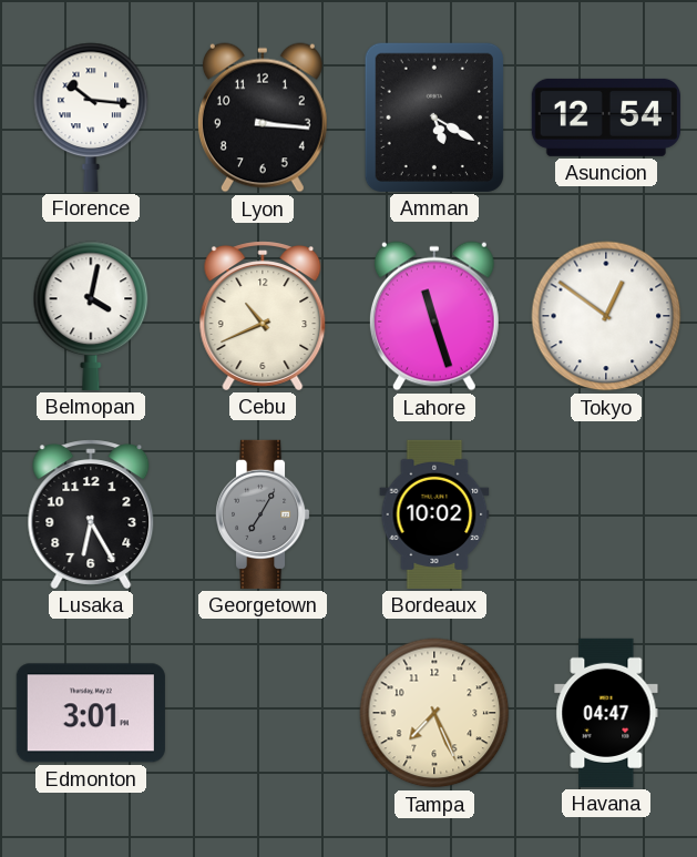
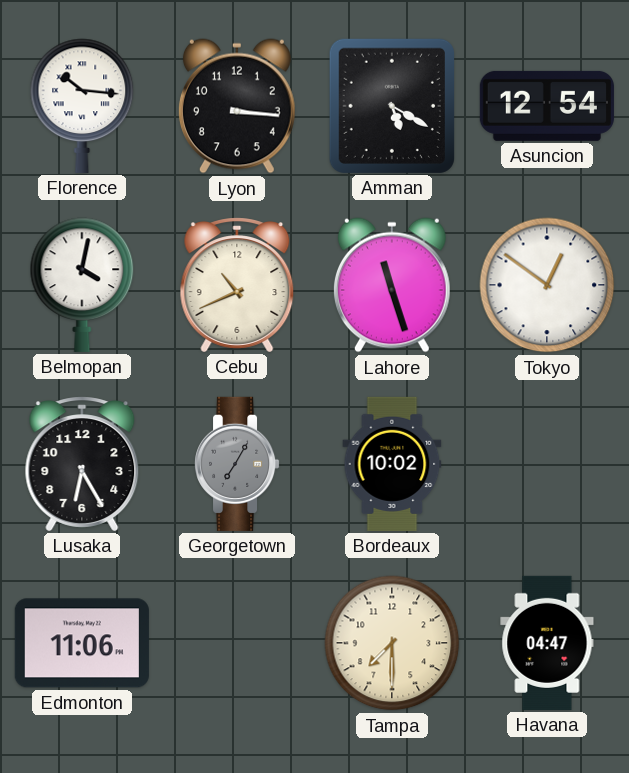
Edmonton: 3:01 -> 11:06
Tampa: 7:26 -> 7:30
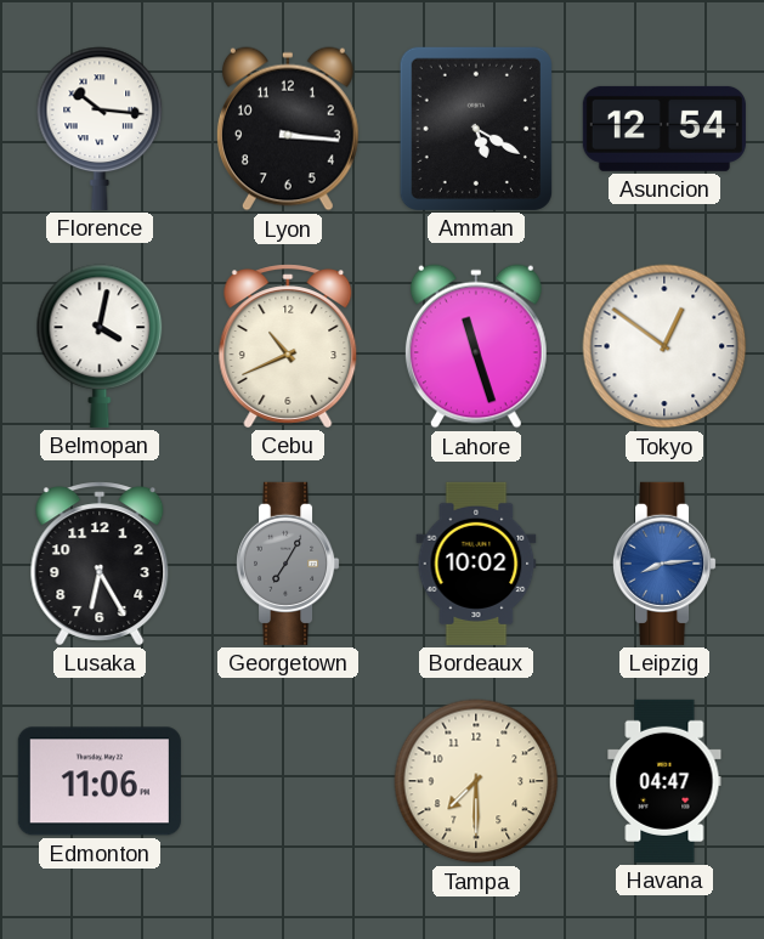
Leipzig: none -> 8:14
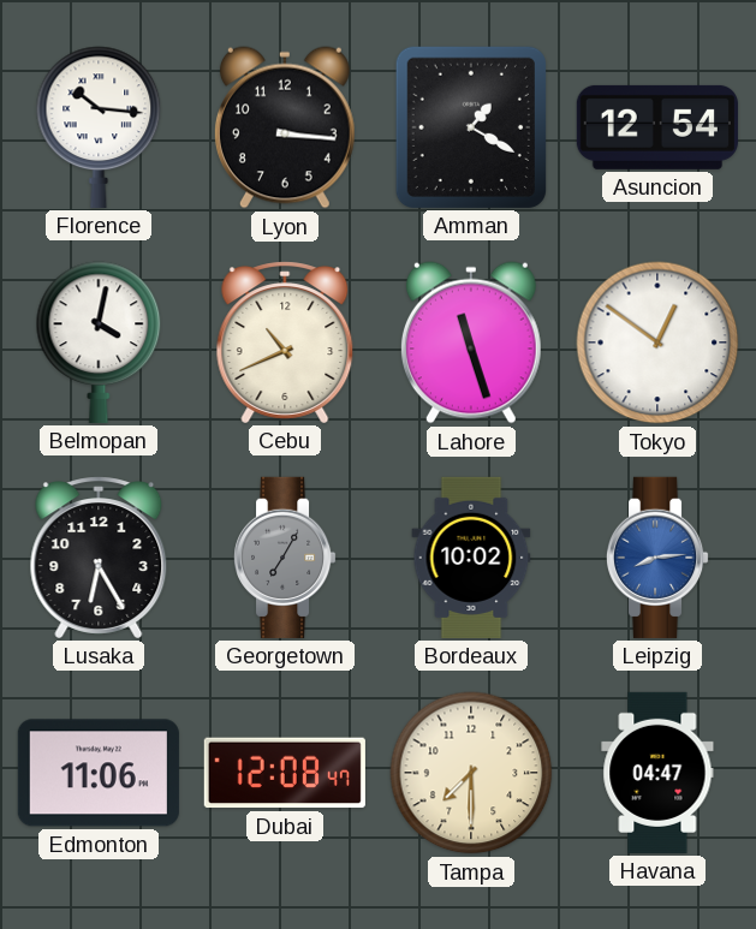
Amman: 5:20 -> 1:20
Dubai: none -> 12:08
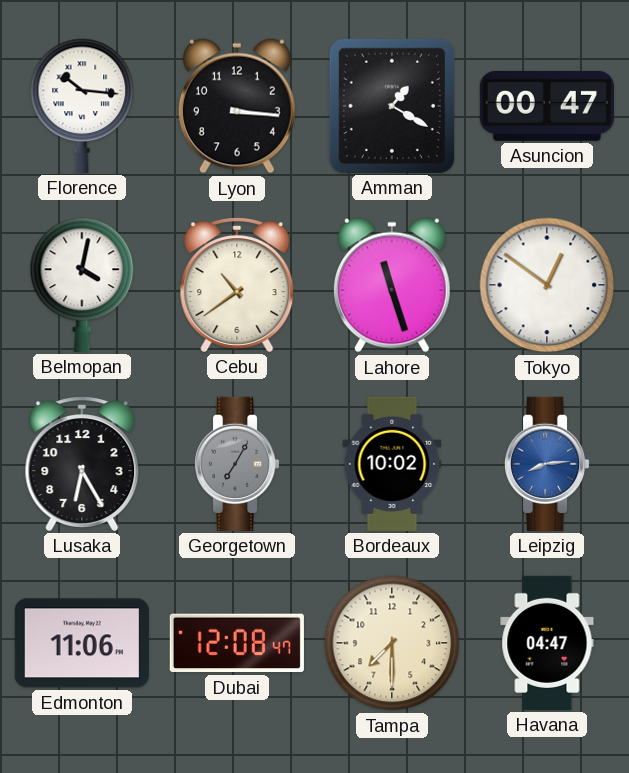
Asuncion: 12:54 -> 00:47
Cebu: 10:41 -> 10:39
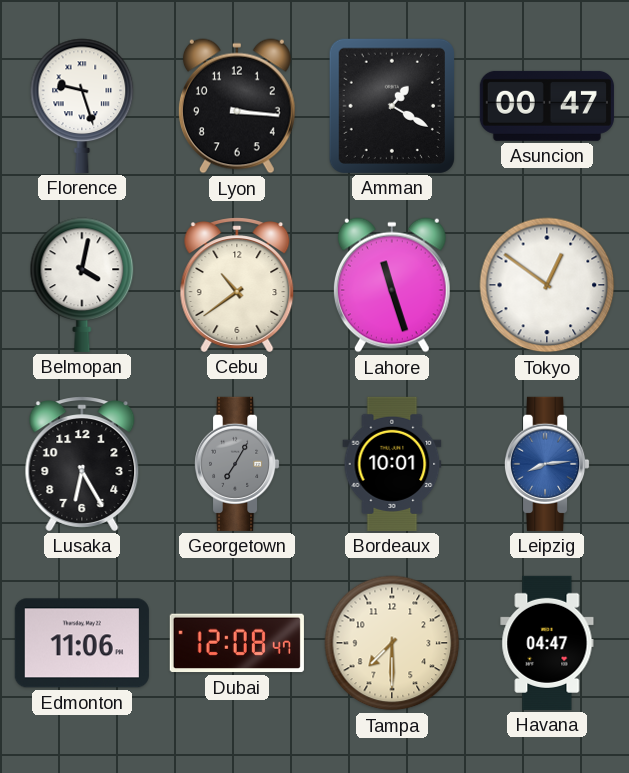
Florence: 10:16 -> 9:27
Bordeaux: 10:02 -> 10:01
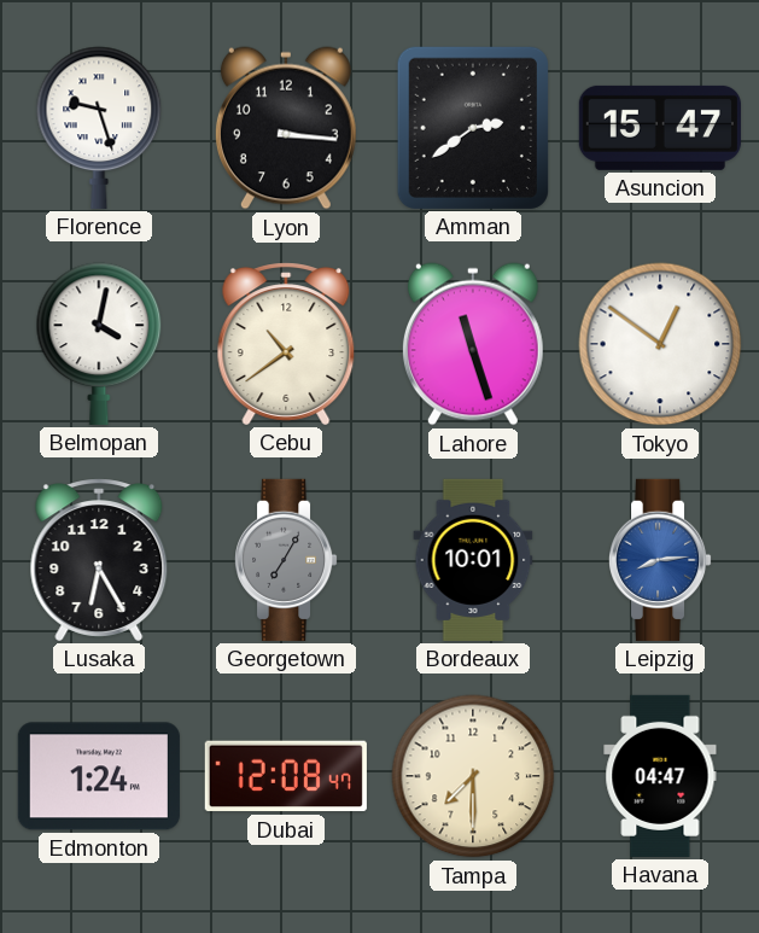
Amman: 1:20 -> 2:39
Asuncion: 00:47 -> 15:47
Edmonton: 11:06 -> 1:24
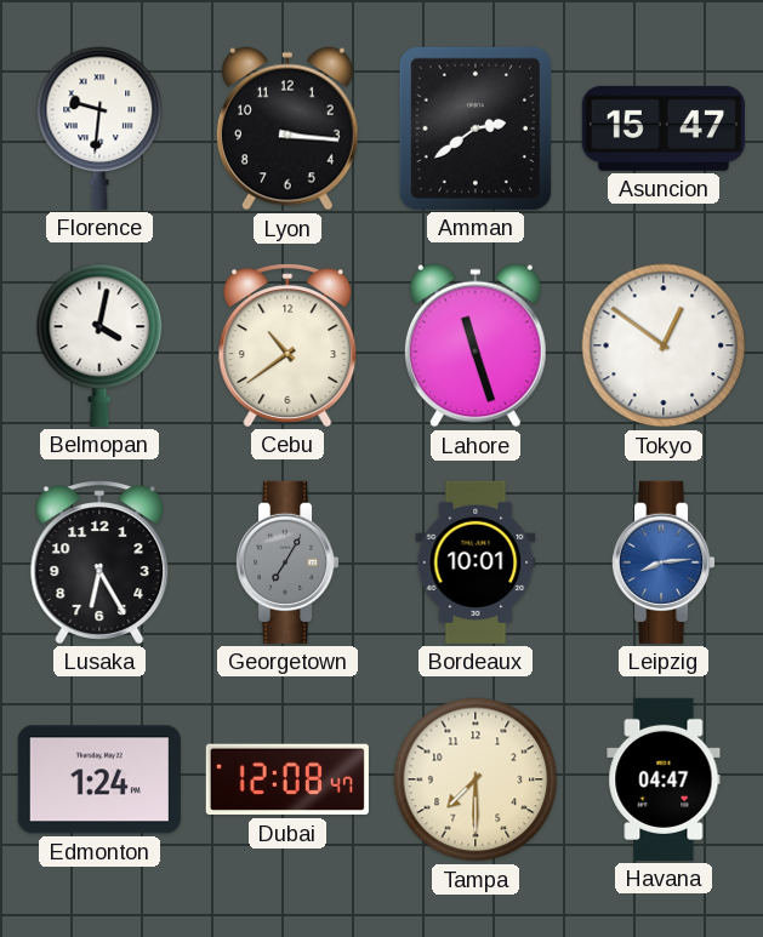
Florence: 9:27 -> 9:31
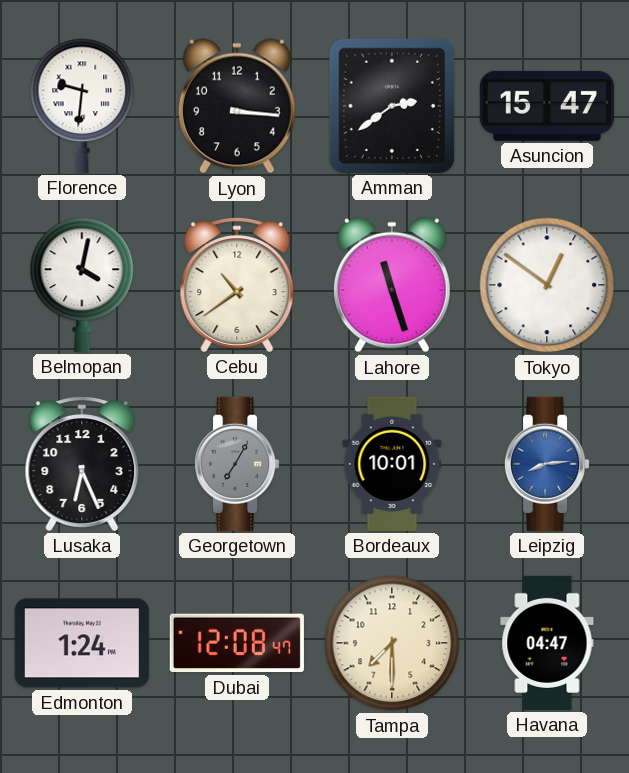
Lusaka: 6:25 -> 6:26
